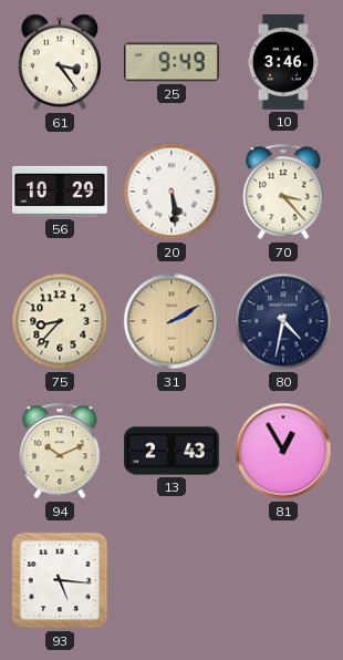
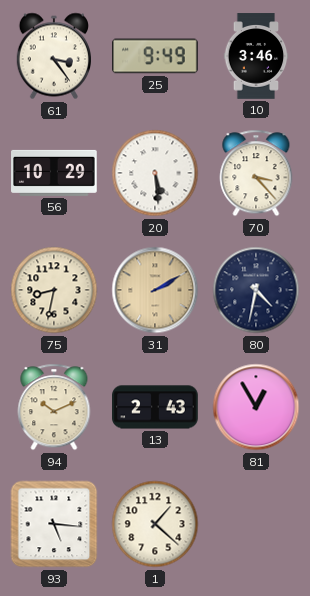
75: 8:37 -> 8:32
1: none -> 1:22
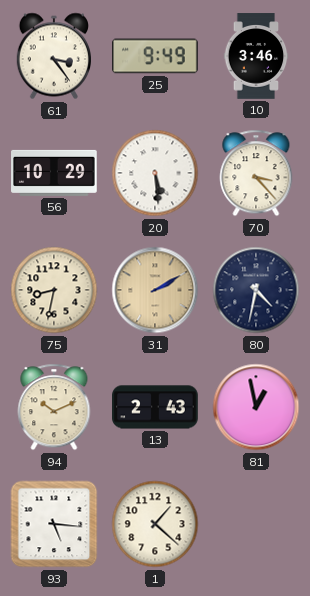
81: 12:55 -> 12:58
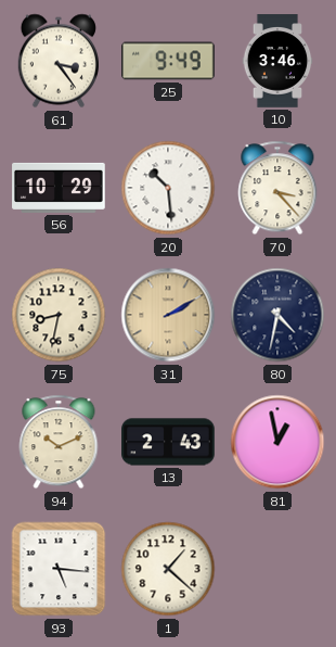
20: 5:29 -> 10:29
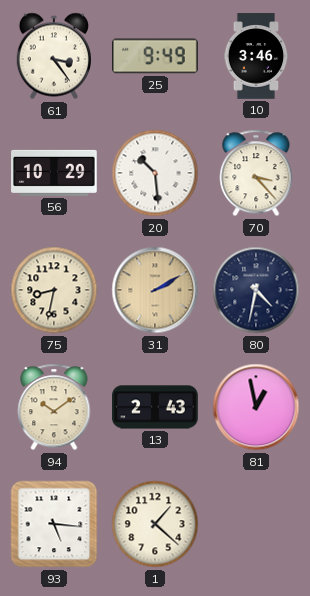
94: 10:11 -> 10:09
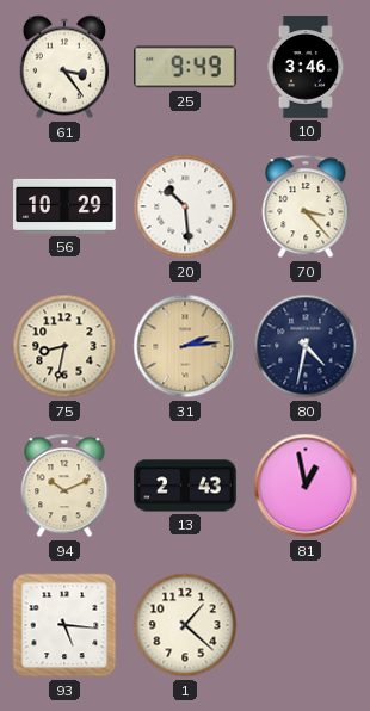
31: 2:10 -> 2:14
94: 10:09 -> 10:11
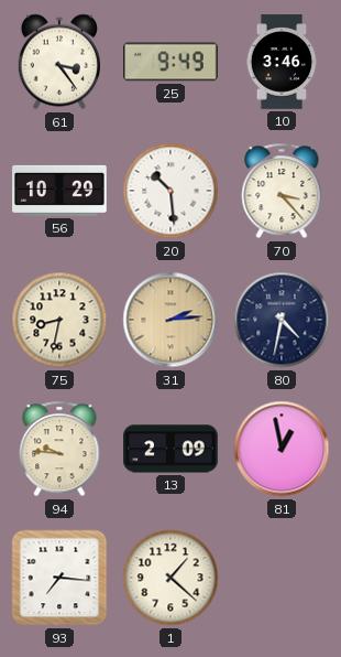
94: 10:11 -> 9:46
13: 2:43 -> 2:09
93: 5:16 -> 7:16
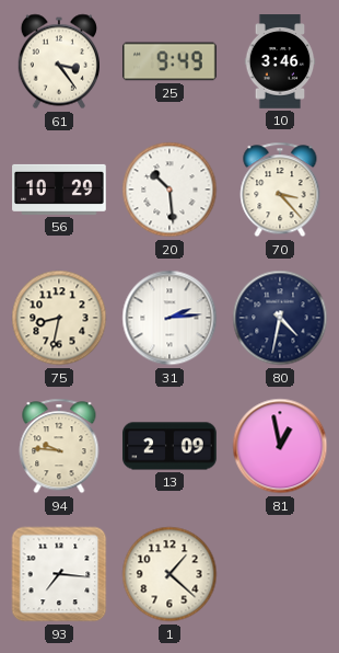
31 dial: champagne -> white
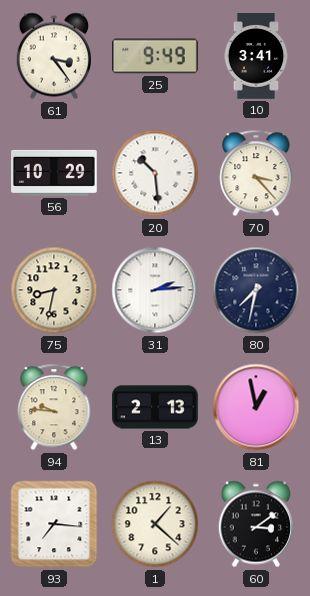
10: 3:46 -> 3:41
80: 4:32 -> 7:32
13: 2:09 -> 2:13
60: none -> 3:09
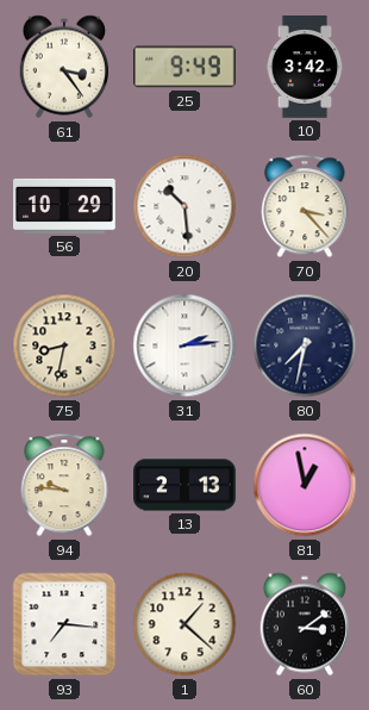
10: 3:41 -> 3:42
